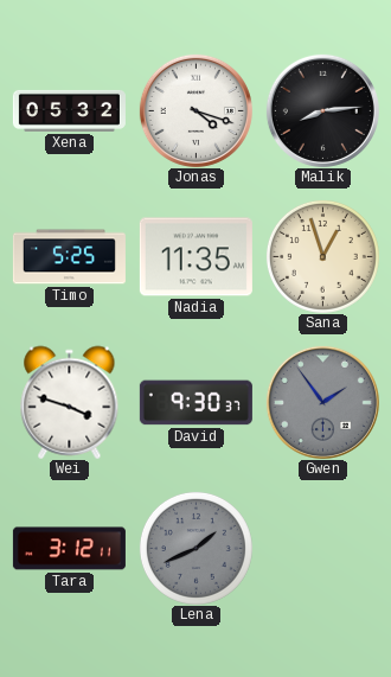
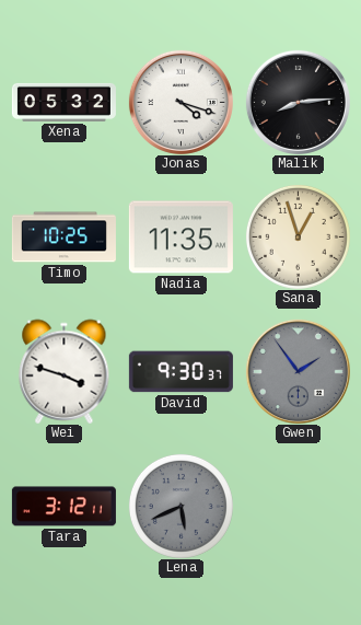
Timo: 5:25 -> 10:25
Lena: 1:41 -> 5:41
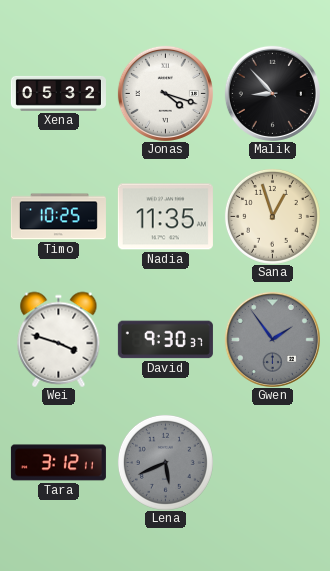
Malik: 8:14 -> 8:53
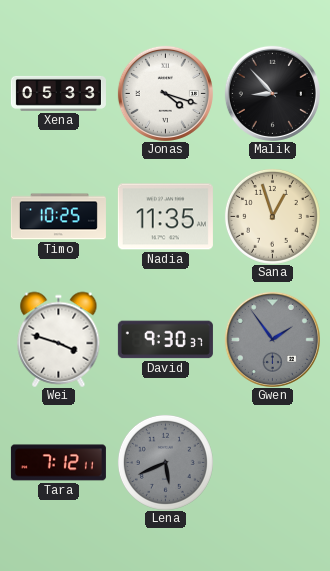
Xena: 05:32 -> 05:33
Tara: 3:12 -> 7:12
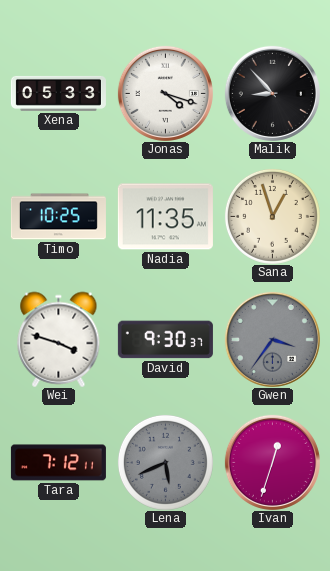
Gwen: 1:54 -> 3:36
Ivan: none -> 12:33
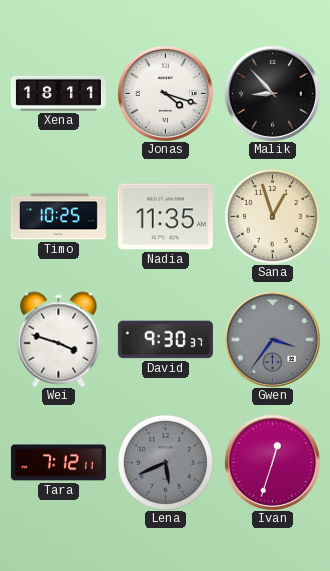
Xena: 05:33 -> 18:11
